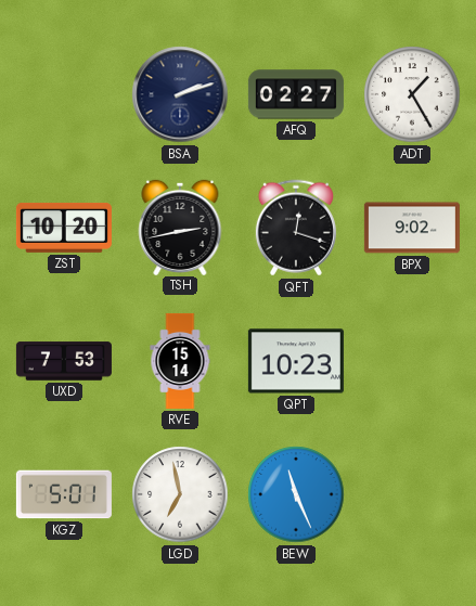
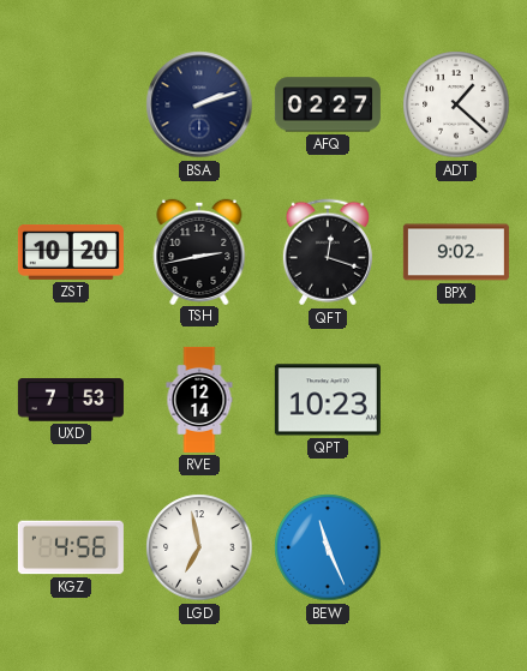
ADT: 1:25 -> 1:22
RVE: 15:14 -> 12:14
KGZ: 5:01 -> 4:56
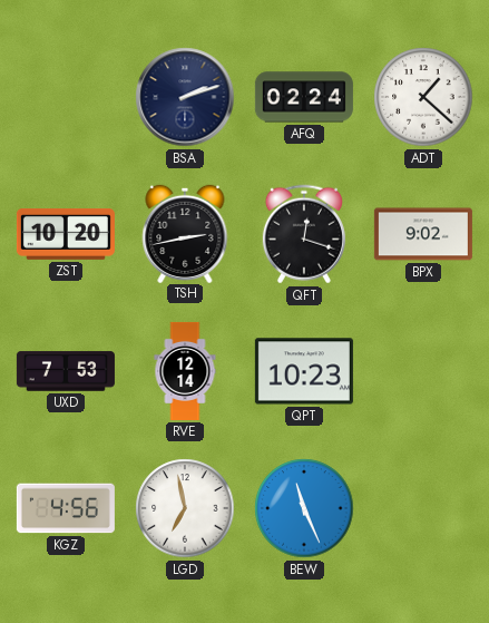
AFQ: 02:27 -> 02:24
